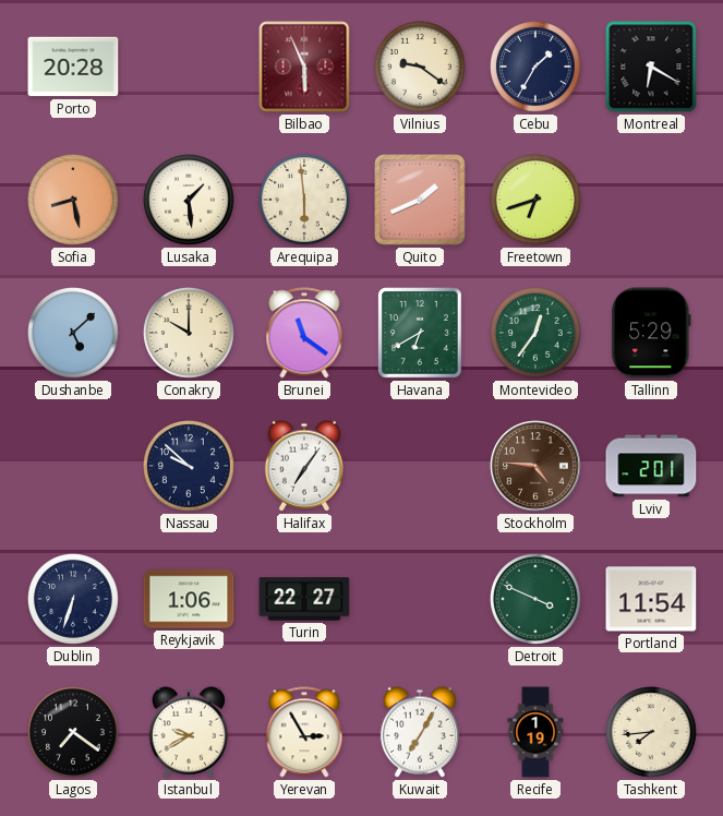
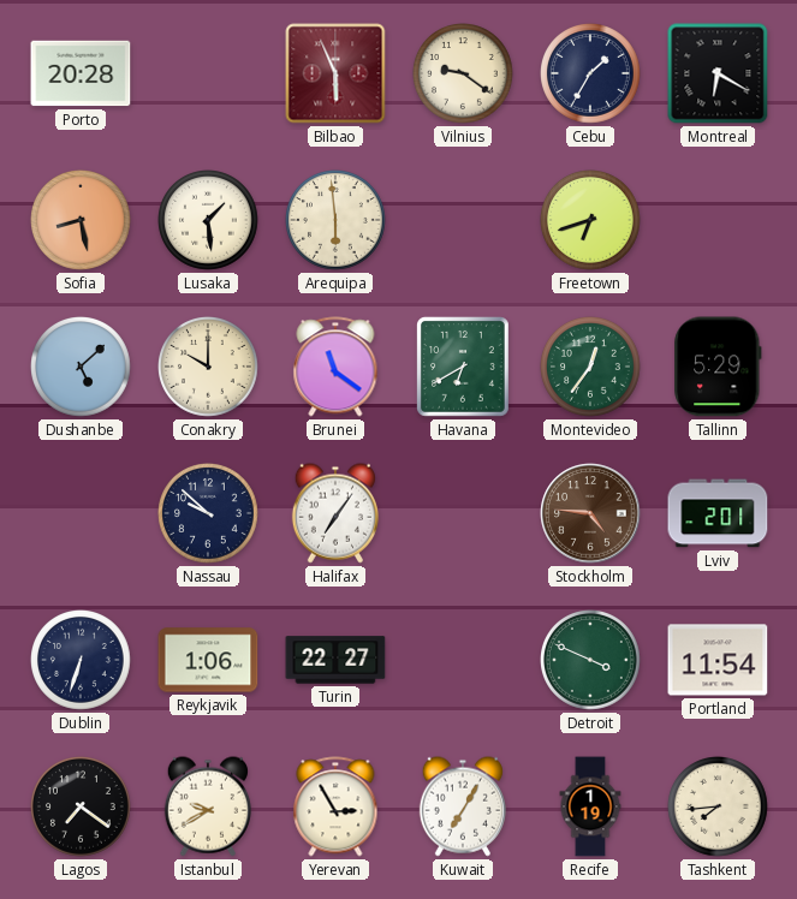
Quito: 1:41 -> none
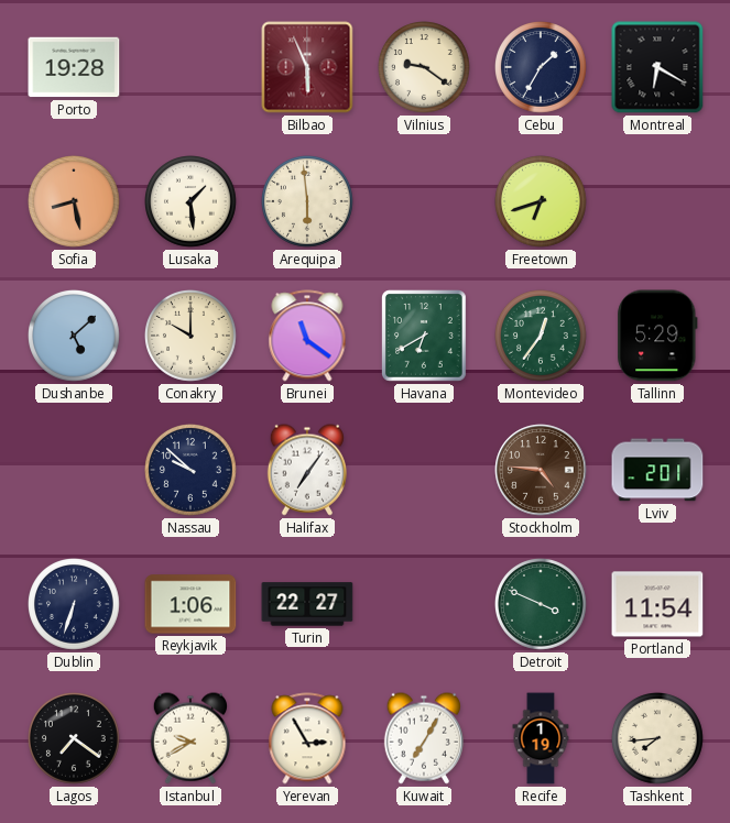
Porto: 20:28 -> 19:28
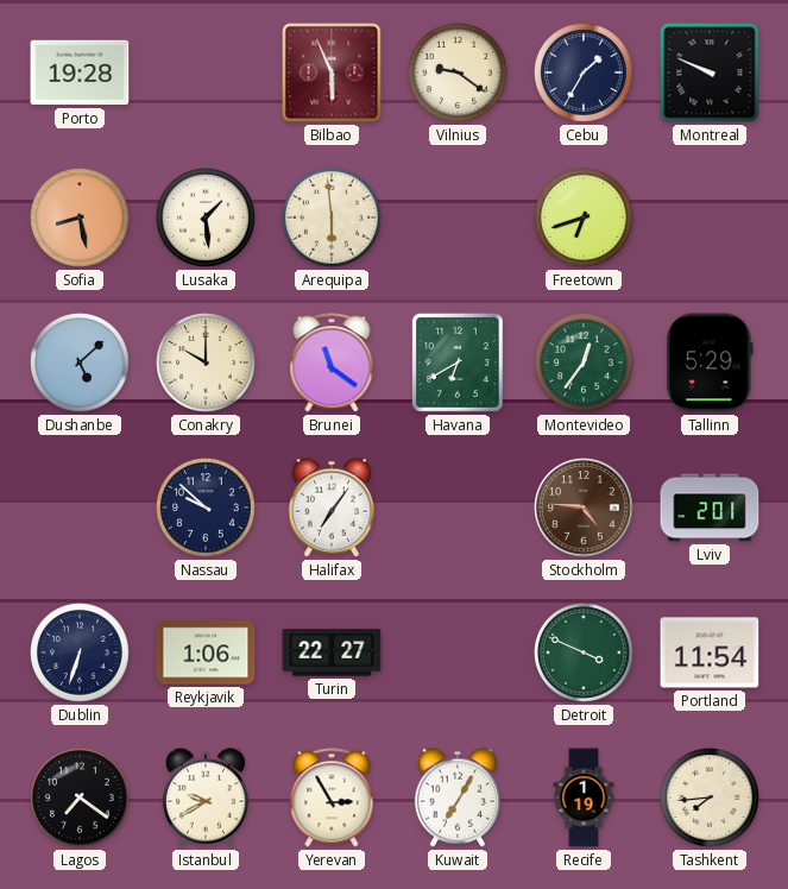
Montreal: 6:20 -> 9:49
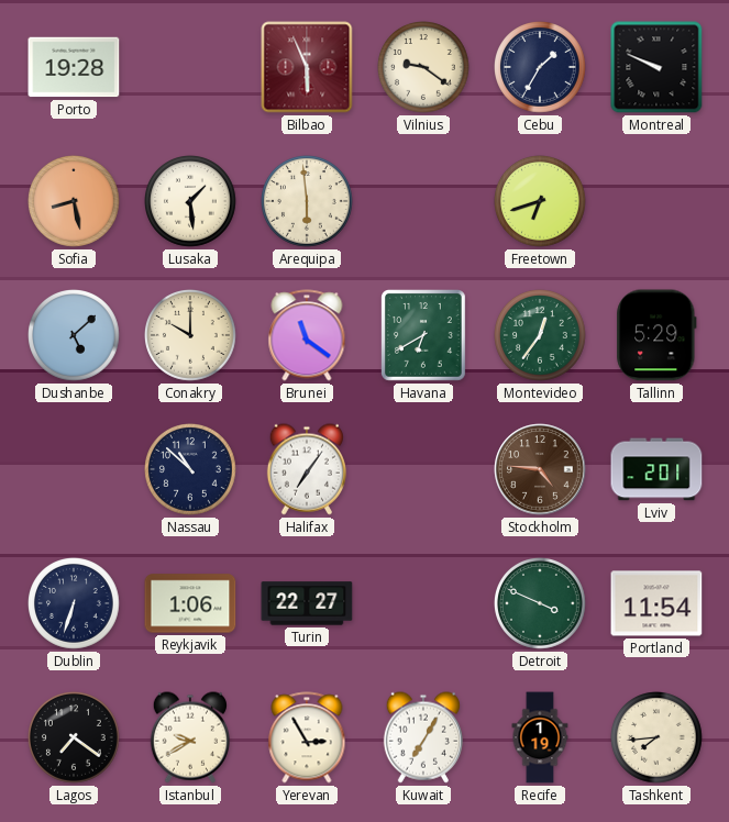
Nassau: 9:52 -> 10:52
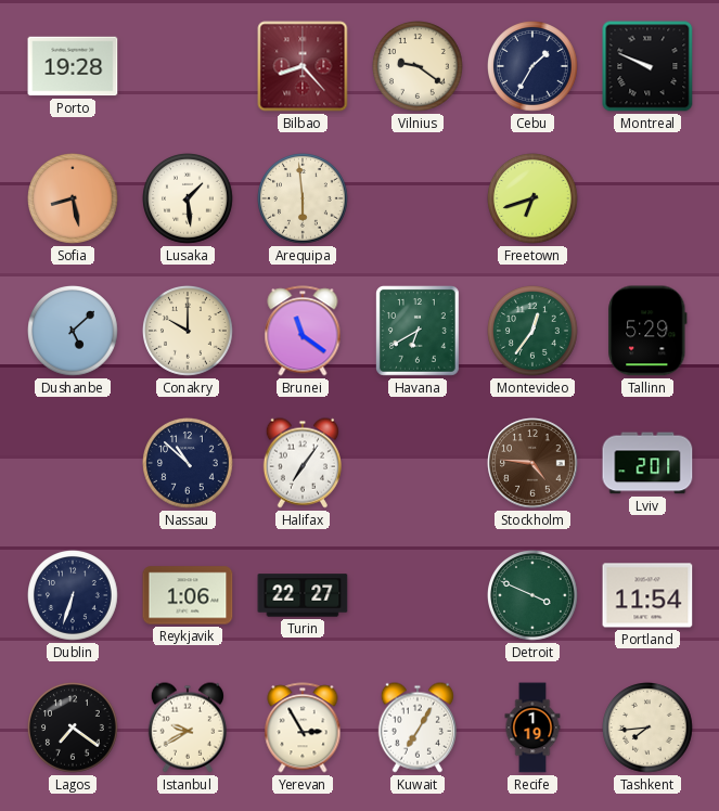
Bilbao: 5:56 -> 8:23
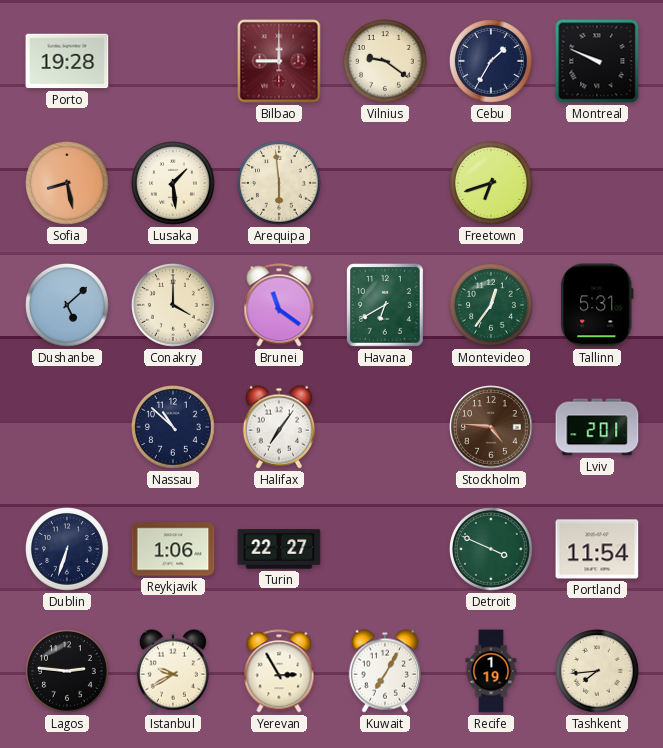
Bilbao: 8:23 -> 9:00
Conakry: 10:00 -> 4:00
Tallinn: 5:29 -> 5:31
Lagos: 7:21 -> 2:46
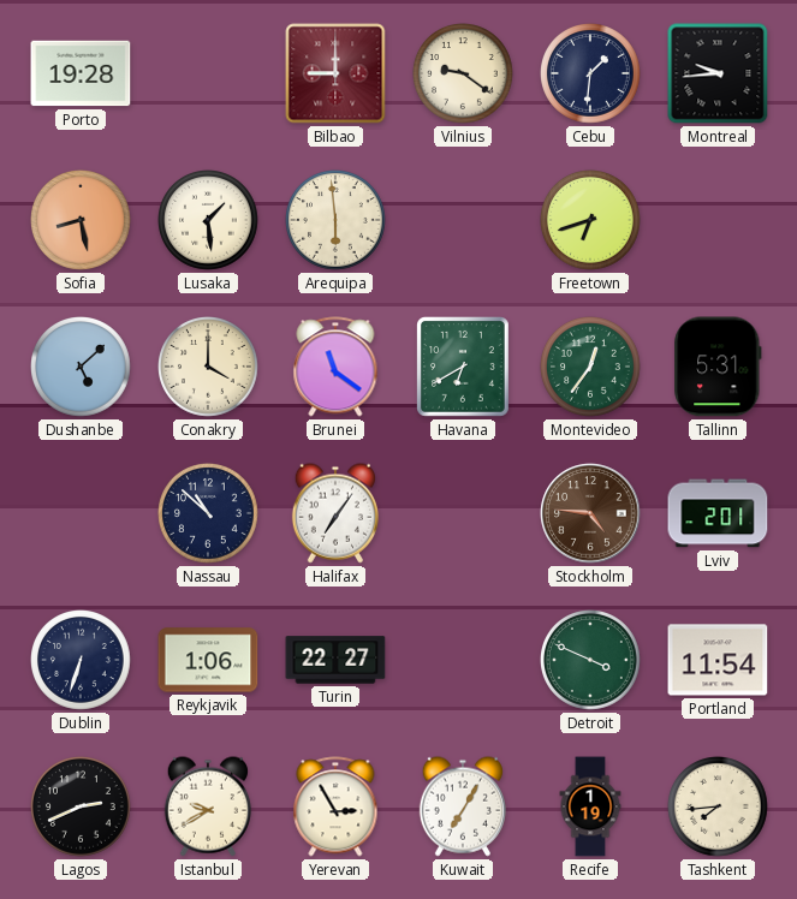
Cebu: 1:35 -> 1:31
Montreal: 9:49 -> 9:44
Lagos: 2:46 -> 2:41
